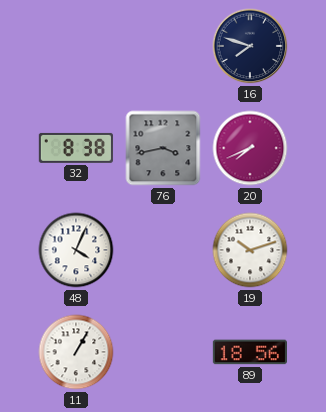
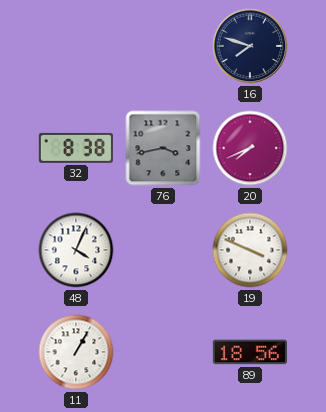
19: 10:12 -> 3:49
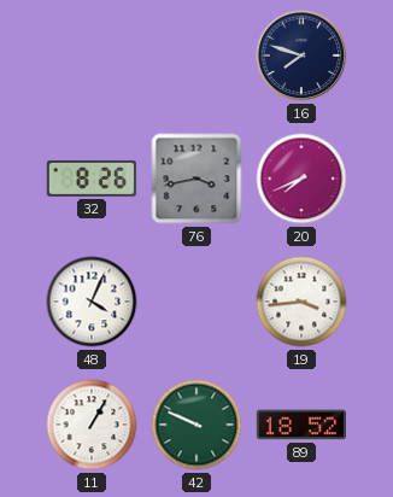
32: 8:38 -> 8:26
19: 3:49 -> 3:44
42: none -> 9:49
89: 18:56 -> 18:52
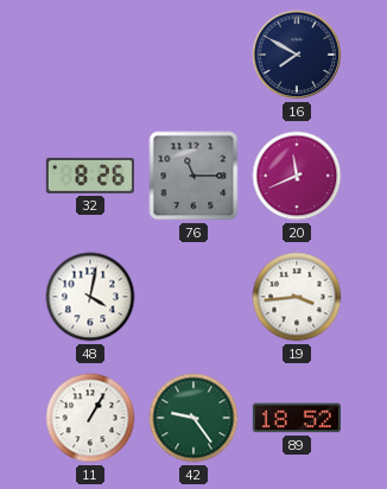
16: 7:48 -> 7:50
76: 3:43 -> 11:15
20: 7:41 -> 11:41
48: 4:04 -> 4:02
42: 9:49 -> 9:24
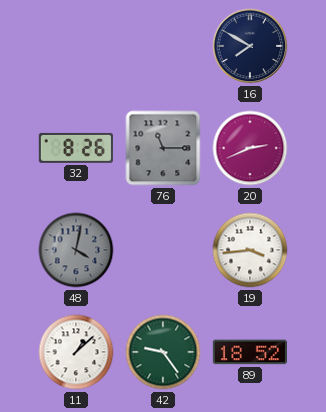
20: 11:41 -> 2:41
48 dial: white -> grey
11: 1:05 -> 1:08
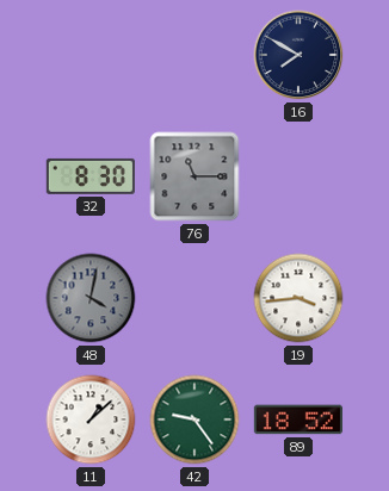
32: 8:26 -> 8:30
20: 2:41 -> none
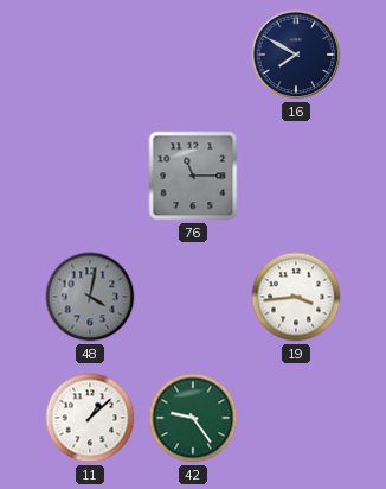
32: 8:30 -> none
89: 18:52 -> none
